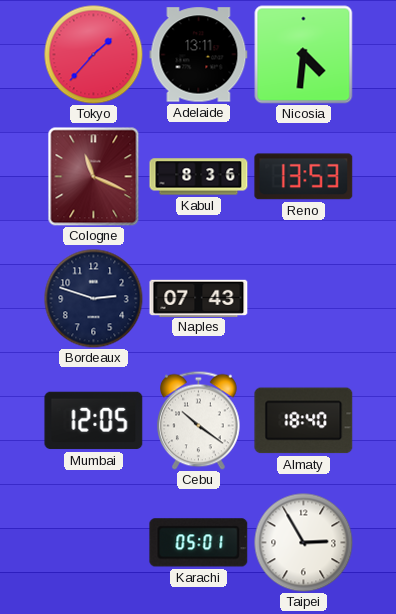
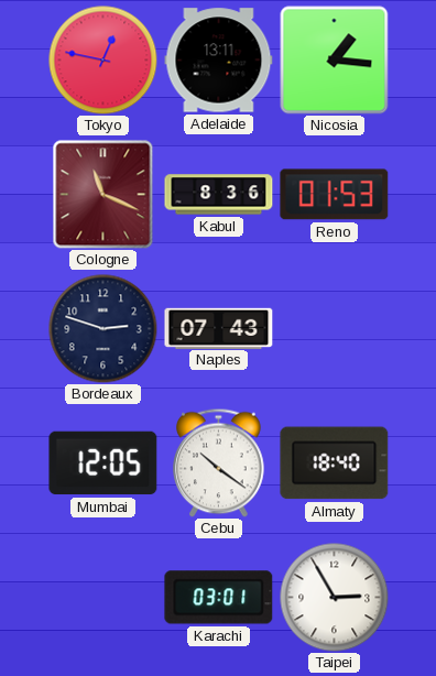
Tokyo: 1:37 -> 12:47
Nicosia: 4:31 -> 1:16
Reno: 13:53 -> 01:53
Karachi: 05:01 -> 03:01
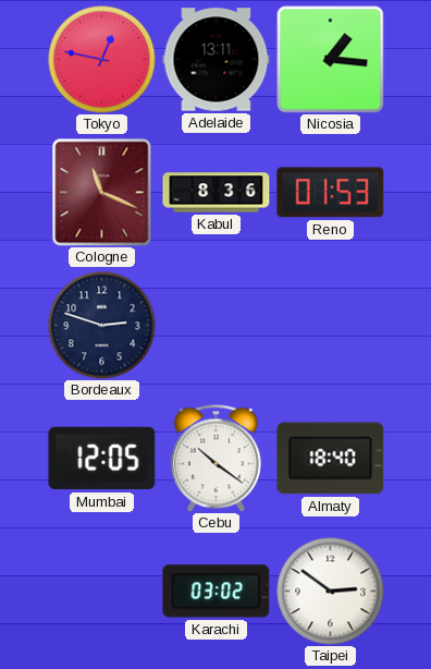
Naples: 07:43 -> none
Karachi: 03:01 -> 03:02
Taipei: 2:55 -> 2:51
